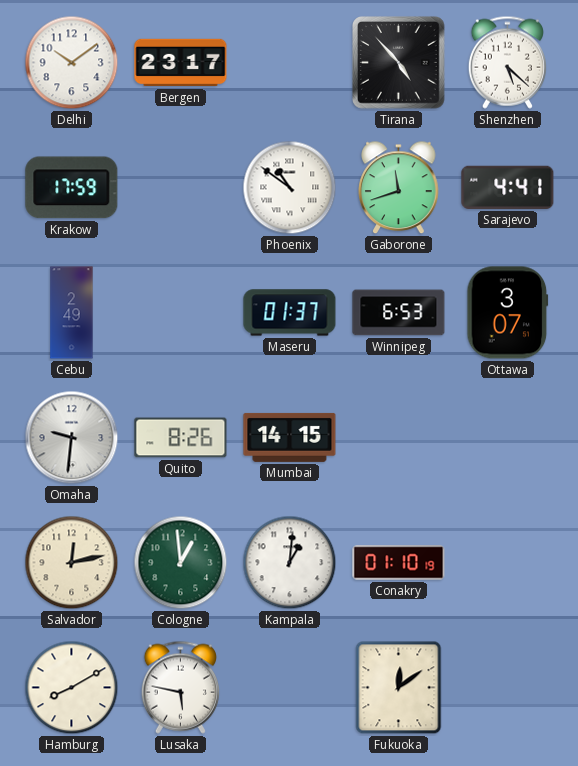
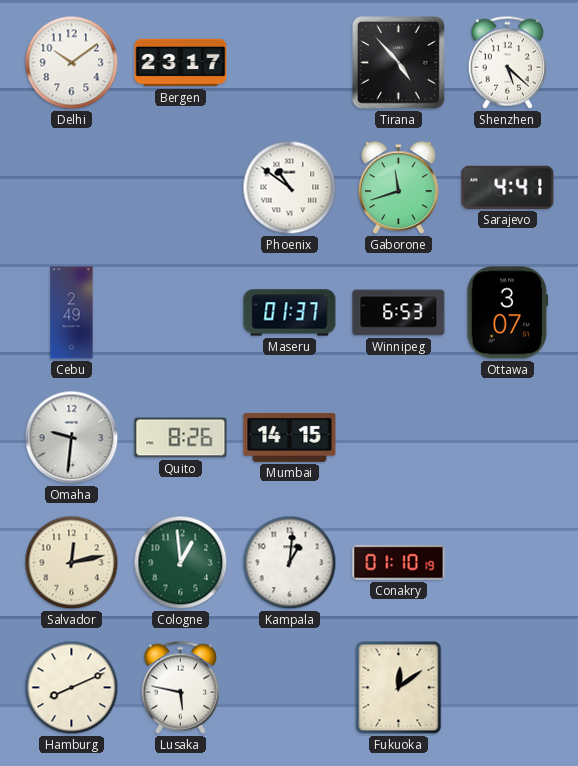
Krakow: 17:59 -> none
Hamburg: 8:10 -> 8:11
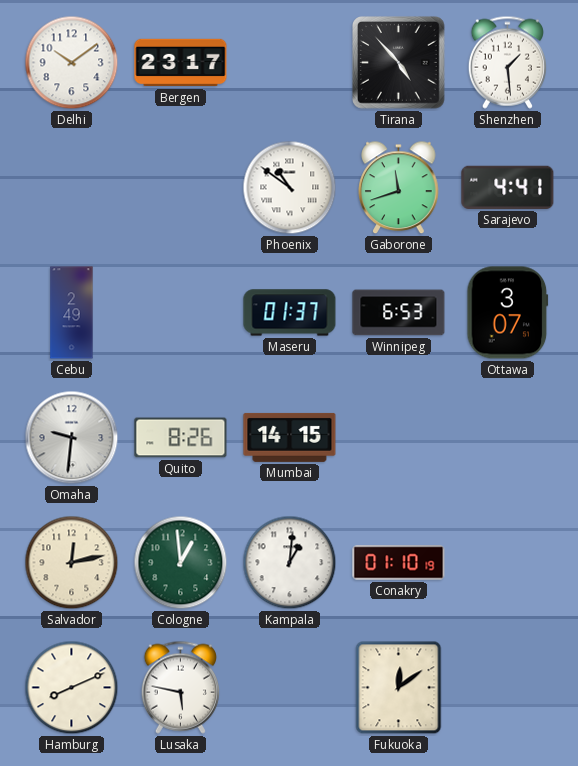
Shenzhen: 5:22 -> 1:29
